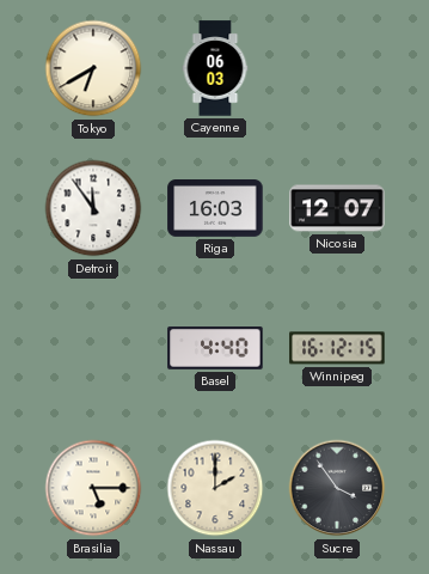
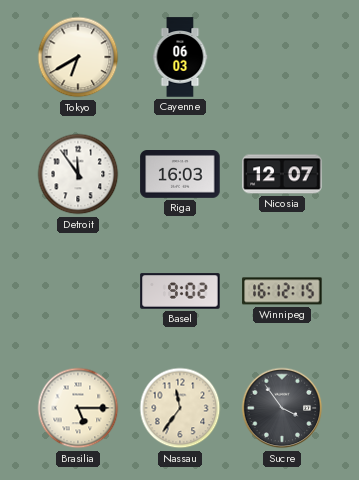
Basel: 4:40 -> 9:02
Nassau: 2:00 -> 11:36
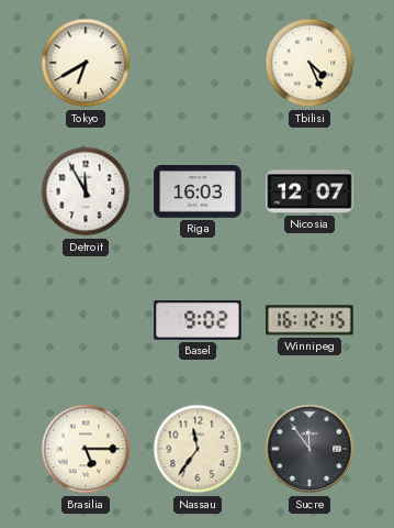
Cayenne: 06:03 -> none
Tbilisi: none -> 4:26
Detroit: 11:54 -> 11:55
Sucre: 3:54 -> 11:54
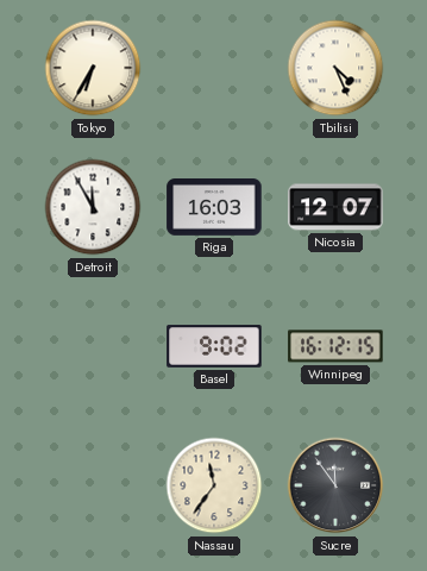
Tokyo: 6:40 -> 6:35
Brasilia: 5:15 -> none
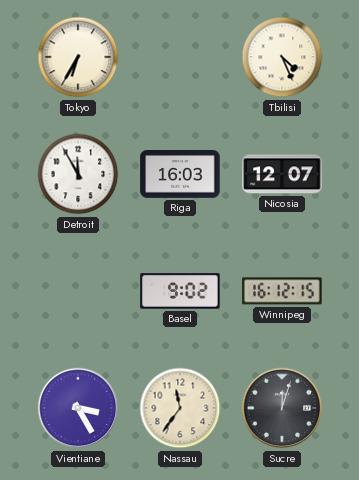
Vientiane: none -> 3:25
Sucre: 11:54 -> 12:03
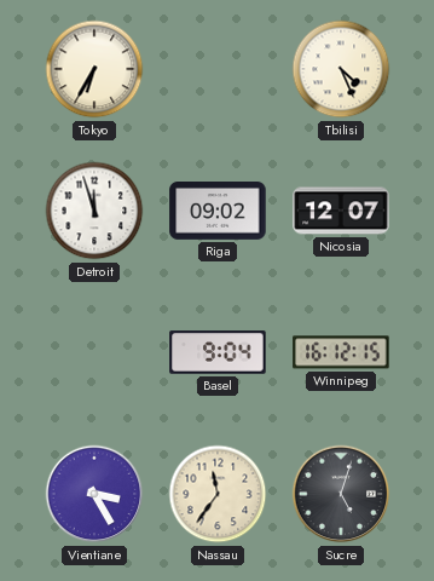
Detroit: 11:55 -> 11:57
Riga: 16:03 -> 09:02
Basel: 9:02 -> 9:04
Sucre: 12:03 -> 5:03
